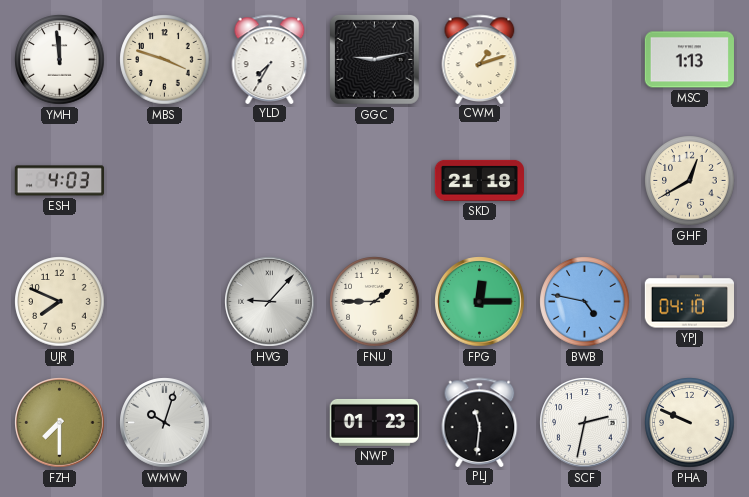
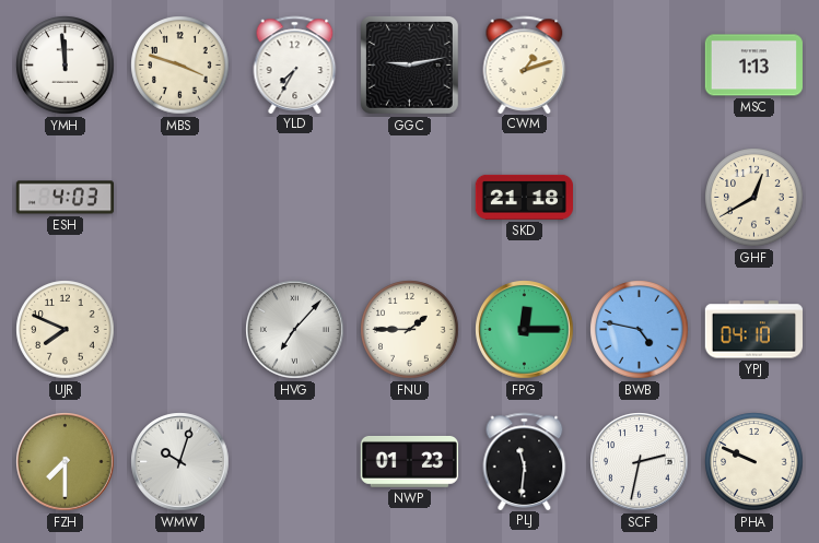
HVG: 9:07 -> 7:07
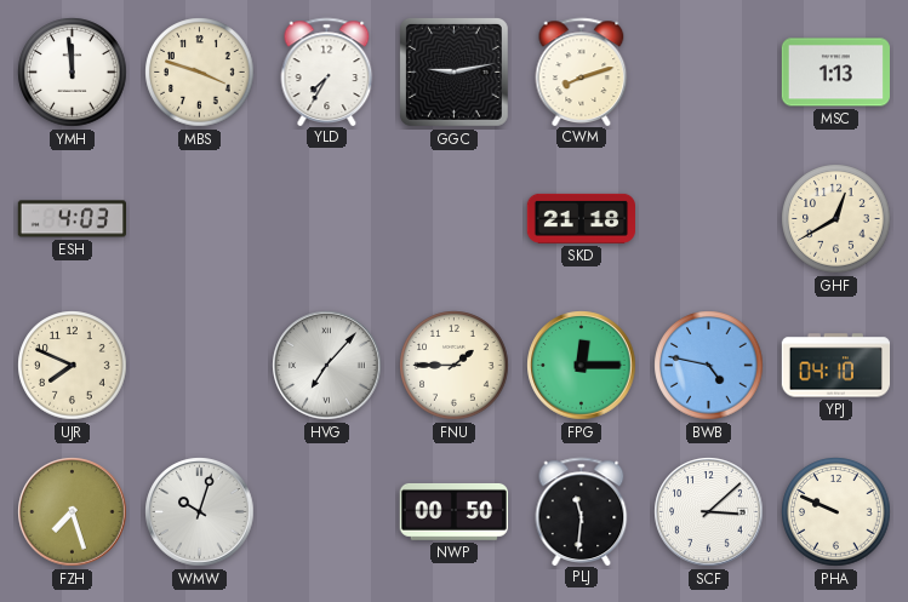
CWM: 1:12 -> 8:12
FZH: 7:30 -> 7:27
NWP: 01:23 -> 00:50
SCF: 2:32 -> 3:08
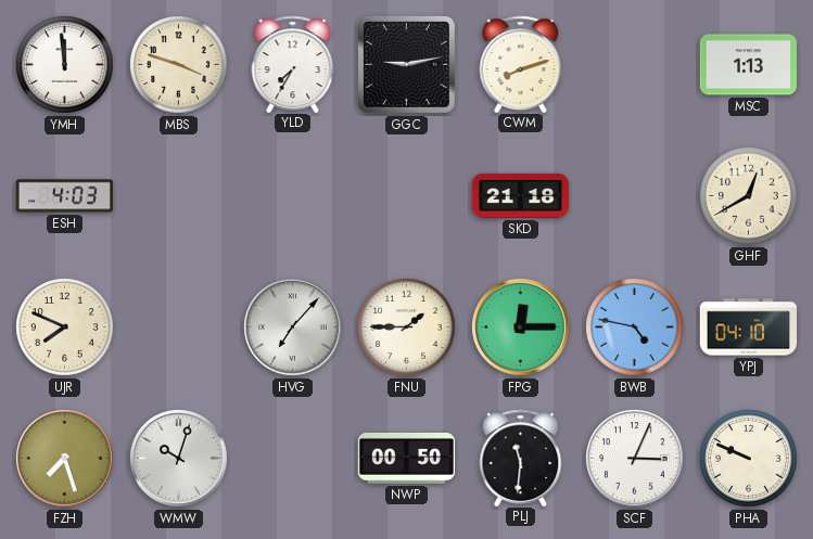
SCF: 3:08 -> 3:04
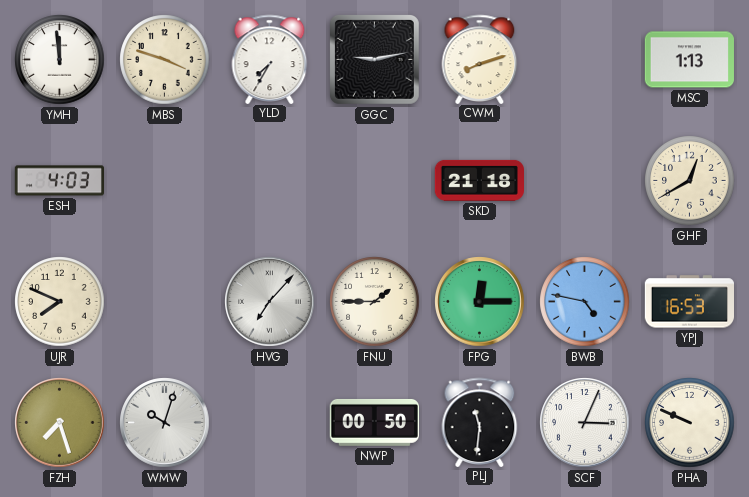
YPJ: 04:10 -> 16:53
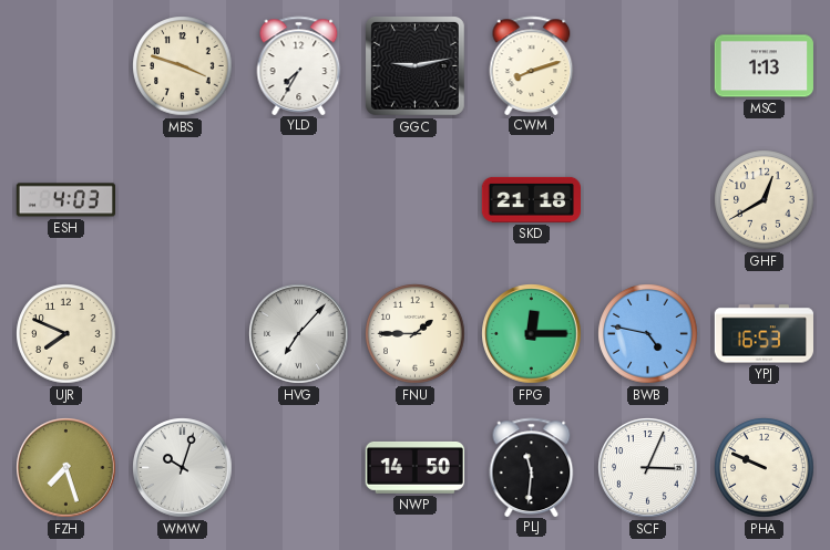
YMH: 11:59 -> none
NWP: 00:50 -> 14:50
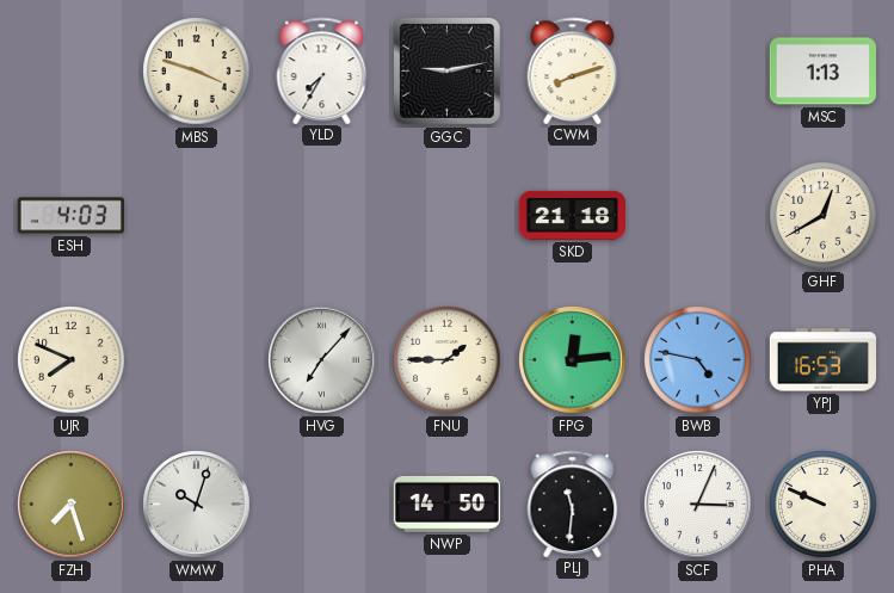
FPG: 12:15 -> 12:14
